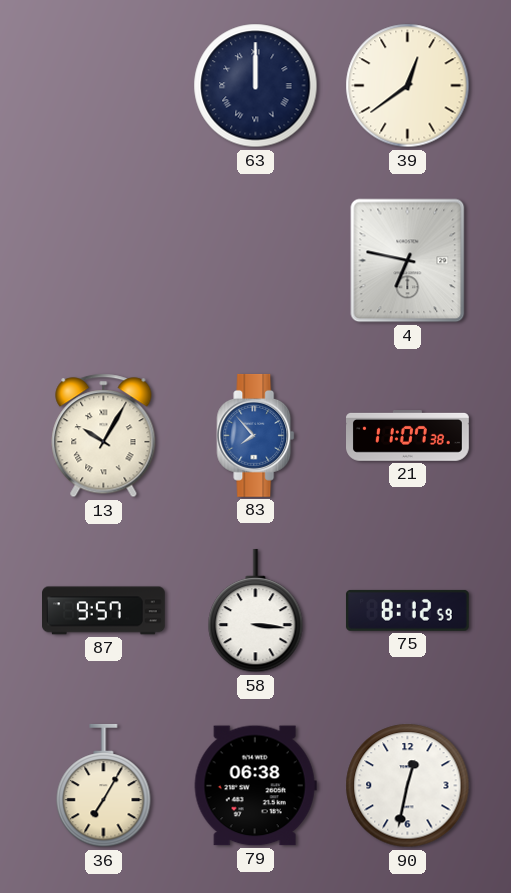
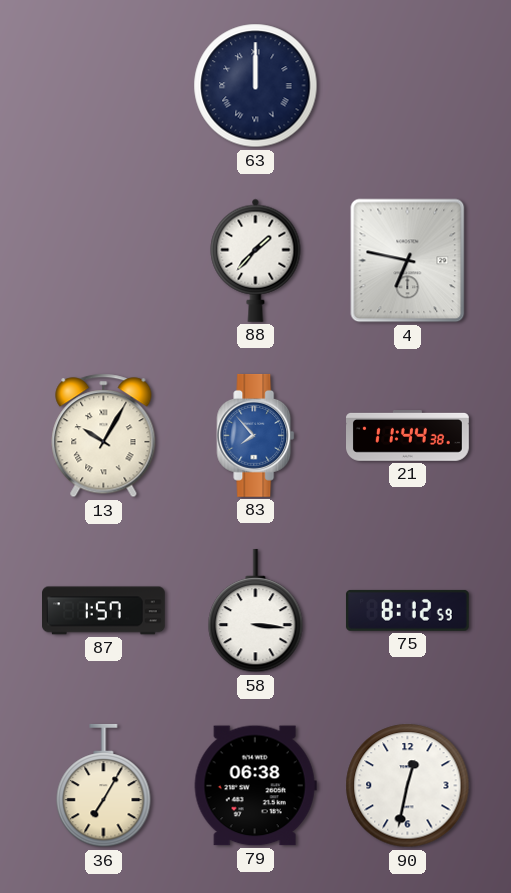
39: 12:39 -> none
88: none -> 1:37
21: 11:07 -> 11:44
87: 9:57 -> 1:57
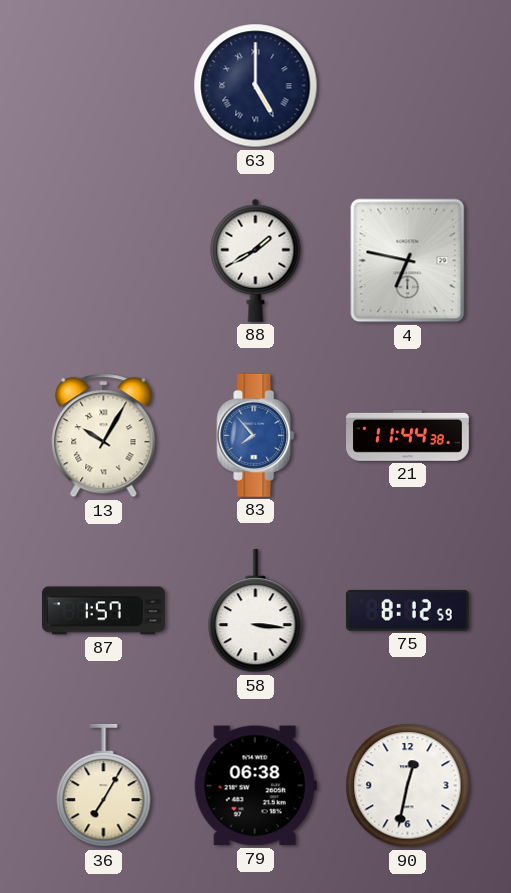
63: 12:00 -> 5:00
88: 1:37 -> 1:40
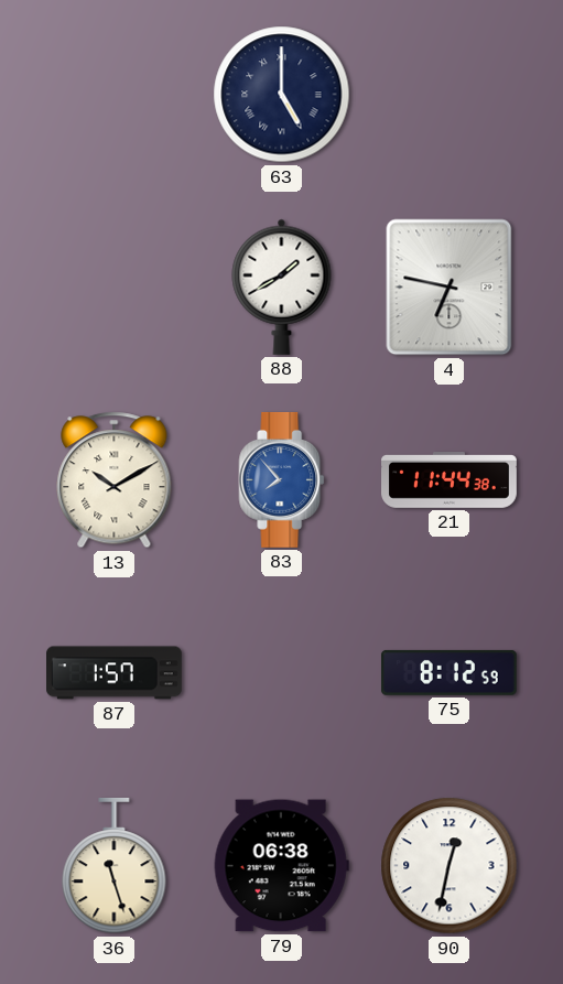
13: 10:05 -> 10:10
58: 3:16 -> none
36: 7:05 -> 11:27
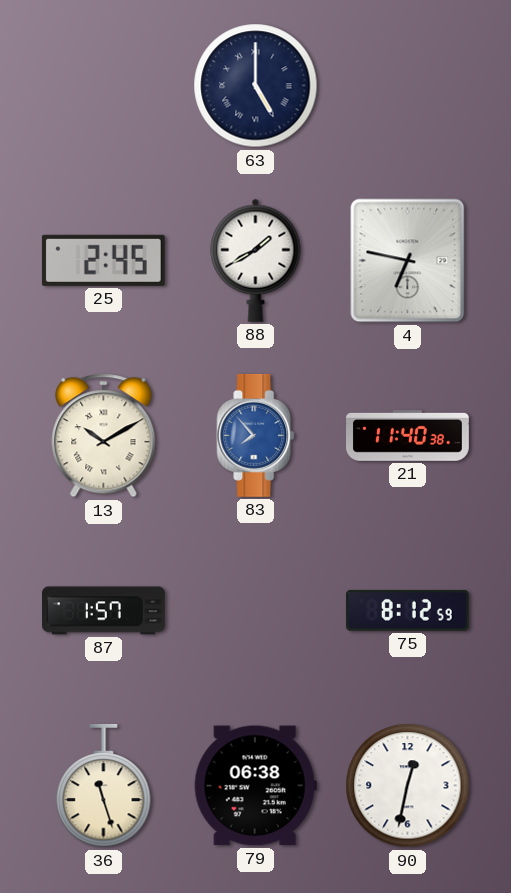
25: none -> 2:45
21: 11:44 -> 11:40
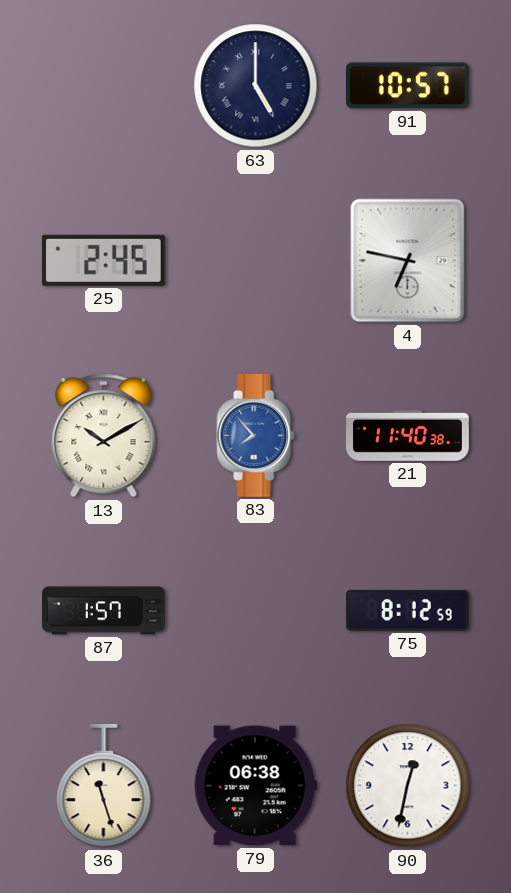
91: none -> 10:57
88: 1:40 -> none
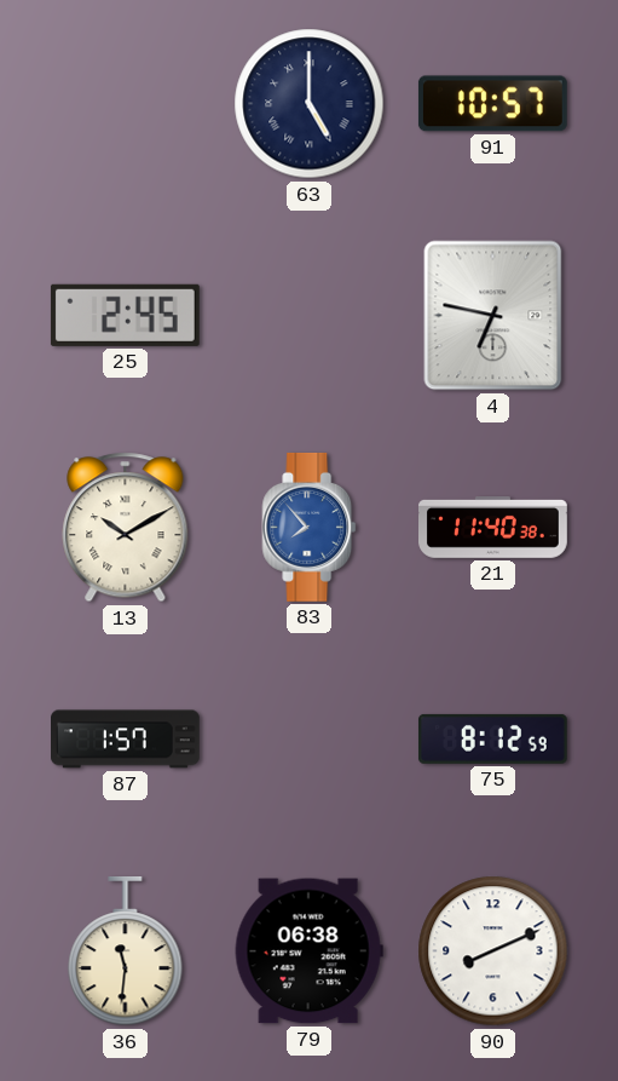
36: 11:27 -> 11:31
90: 12:32 -> 8:11
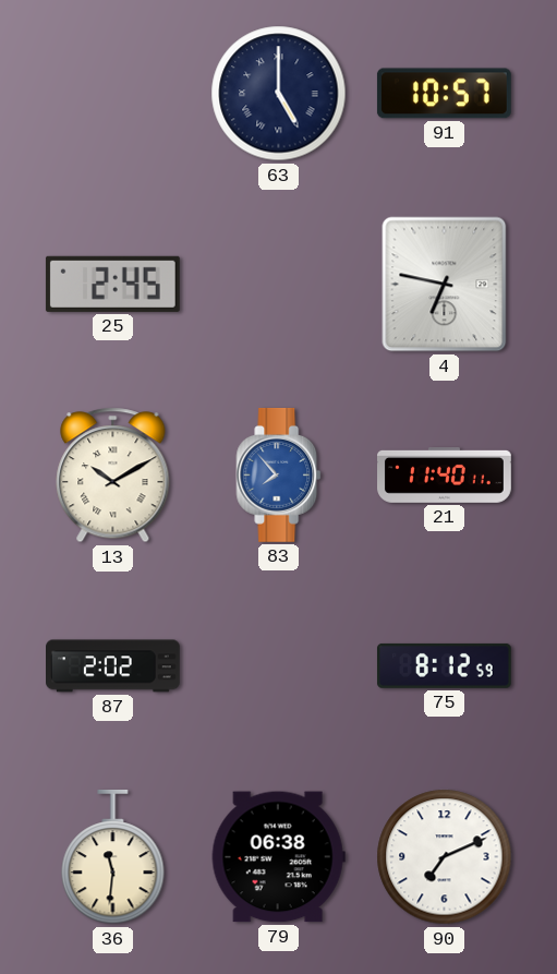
21: 11:40:38 -> 11:40:11
87: 1:57 -> 2:02
90: 8:11 -> 7:11
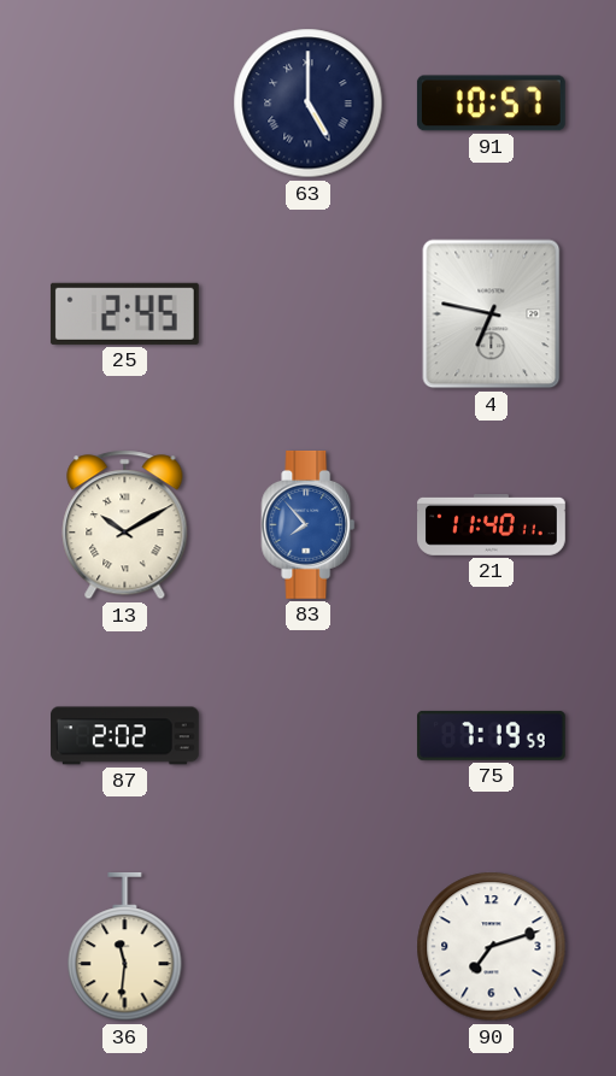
75: 8:12 -> 7:19
79: 06:38 -> none
90: 7:11 -> 7:12
